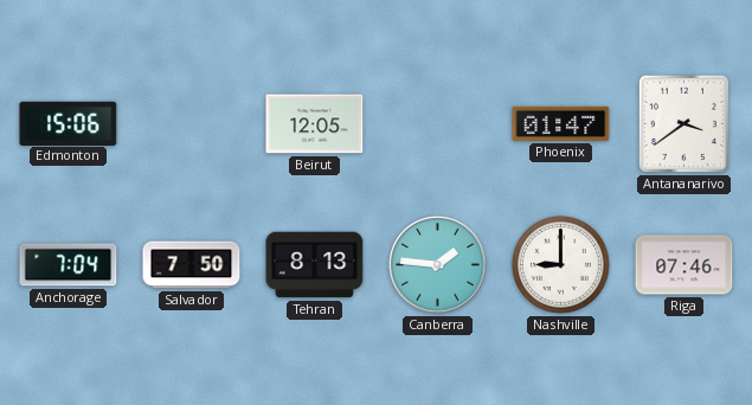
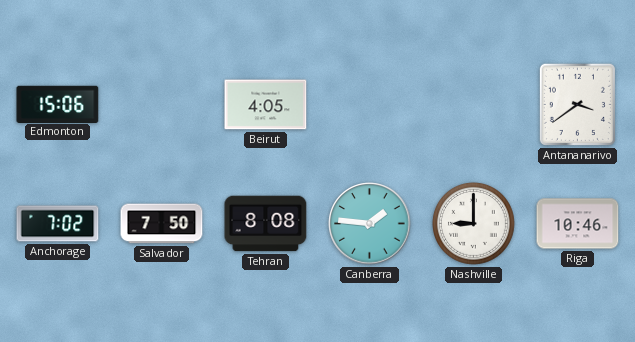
Beirut: 12:05 -> 4:05
Phoenix: 01:47 -> none
Anchorage: 7:04 -> 7:02
Tehran: 8:13 -> 8:08
Riga: 07:46 -> 10:46
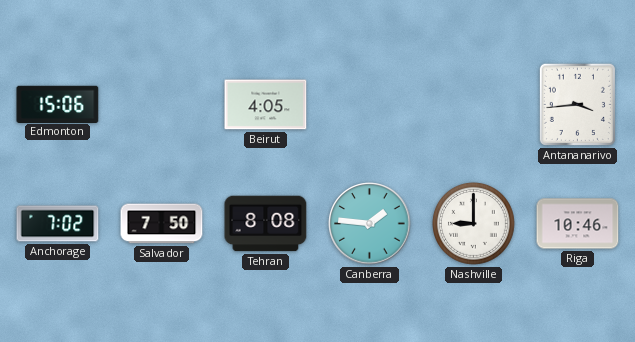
Antananarivo: 3:39 -> 3:44
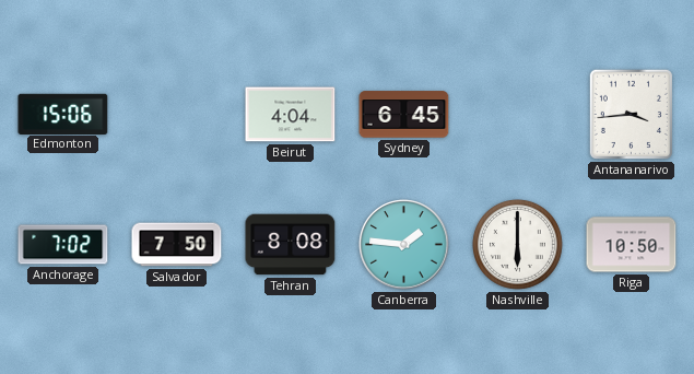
Beirut: 4:05 -> 4:04
Sydney: none -> 6:45
Nashville: 9:00 -> 6:00
Riga: 10:46 -> 10:50
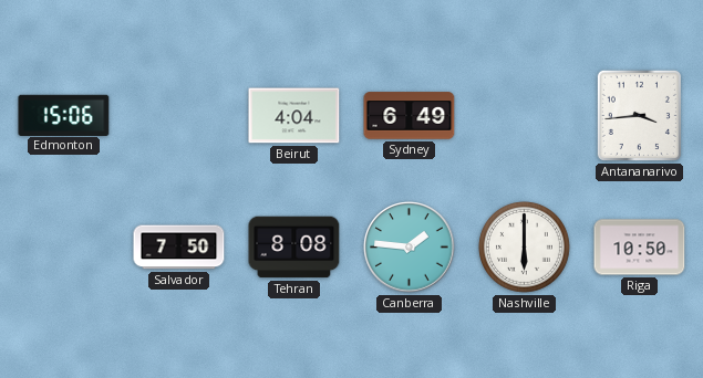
Sydney: 6:45 -> 6:49
Anchorage: 7:02 -> none
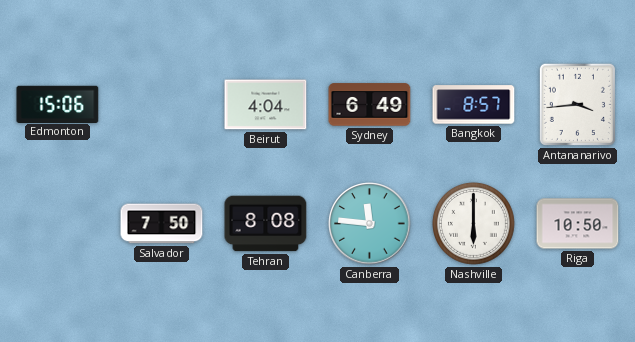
Bangkok: none -> 8:57
Canberra: 1:46 -> 11:46
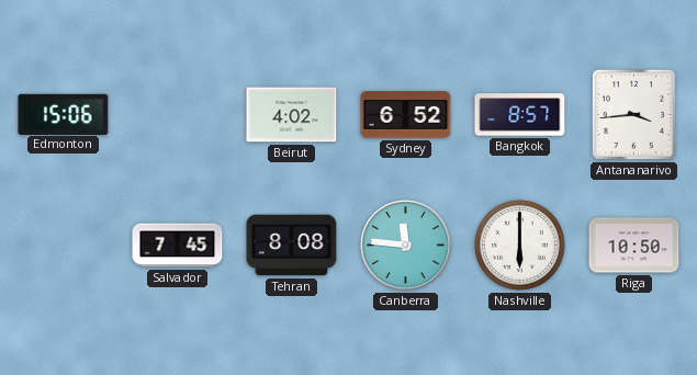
Beirut: 4:04 -> 4:02
Sydney: 6:49 -> 6:52
Salvador: 7:50 -> 7:45
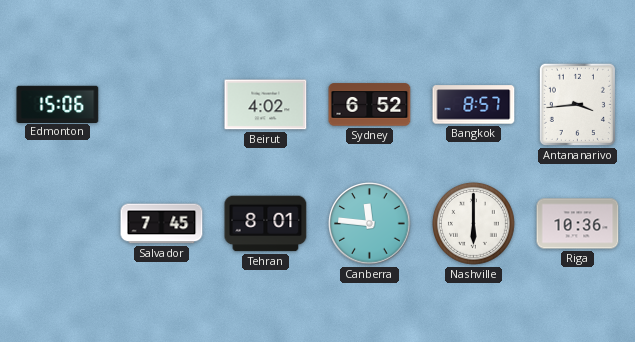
Tehran: 8:08 -> 8:01
Riga: 10:50 -> 10:36
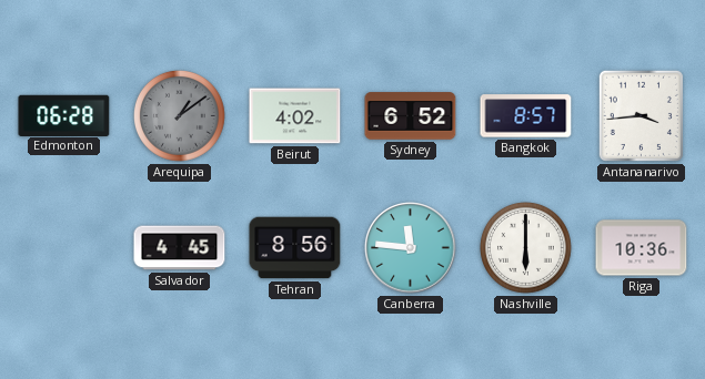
Edmonton: 15:06 -> 06:28
Arequipa: none -> 1:09
Salvador: 7:45 -> 4:45
Tehran: 8:01 -> 8:56
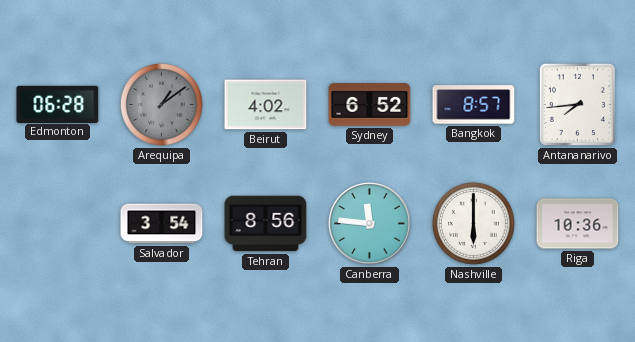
Antananarivo: 3:44 -> 7:44
Salvador: 4:45 -> 3:54
